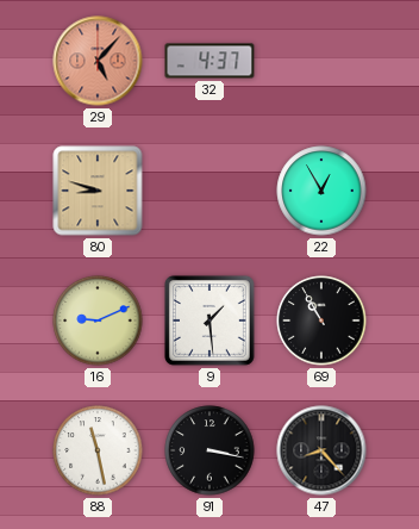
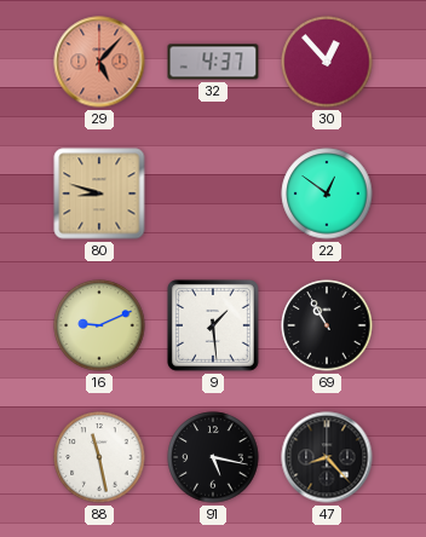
30: none -> 12:53
22: 12:55 -> 12:51
91: 3:17 -> 5:17
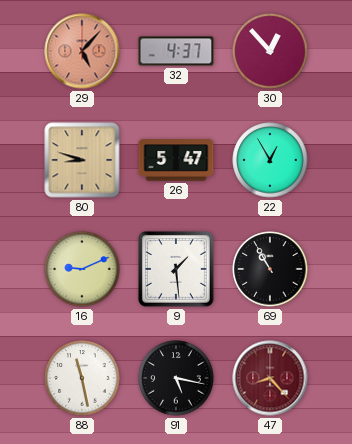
26: none -> 5:47
22: 12:51 -> 12:55
47 dial: black -> burgundy
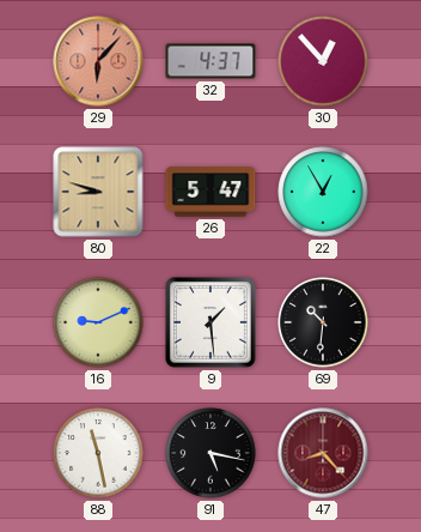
29: 5:07 -> 6:07
69: 10:55 -> 10:31
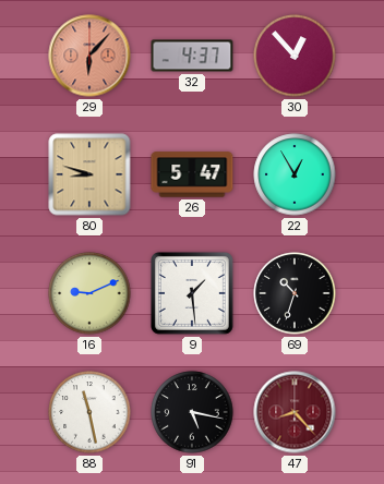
69: 10:31 -> 10:33
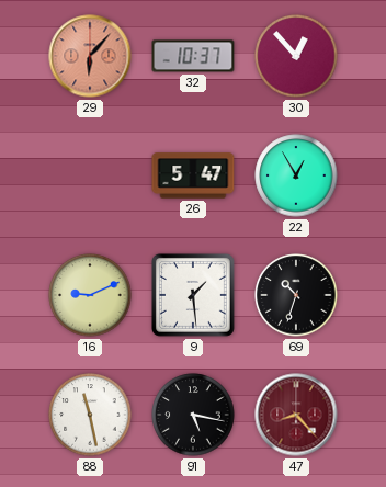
32: 4:37 -> 10:37
80: 8:48 -> none
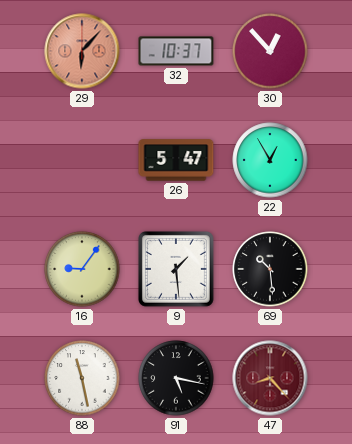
16: 9:11 -> 9:06
69: 10:33 -> 10:29
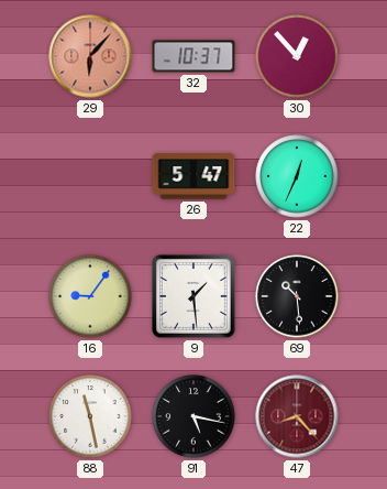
22: 12:55 -> 12:34
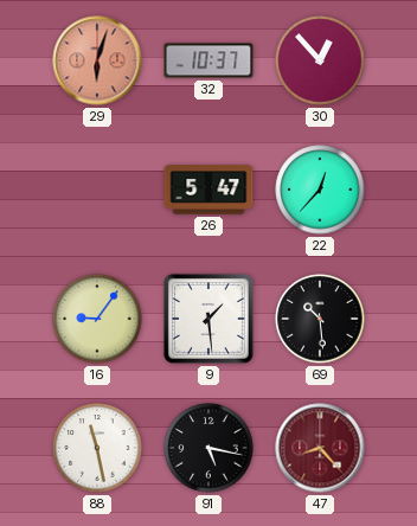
29: 6:07 -> 6:03
22: 12:34 -> 12:37
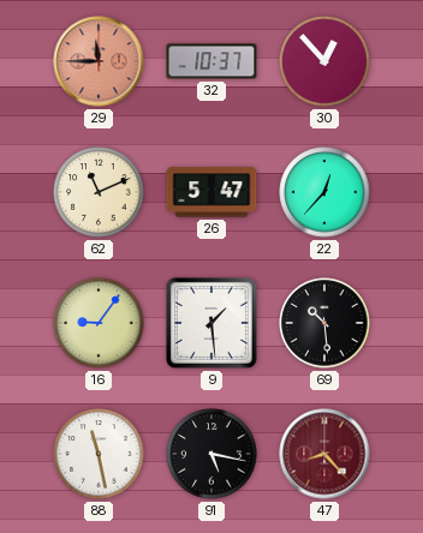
29: 6:03 -> 11:45
62: none -> 11:11
